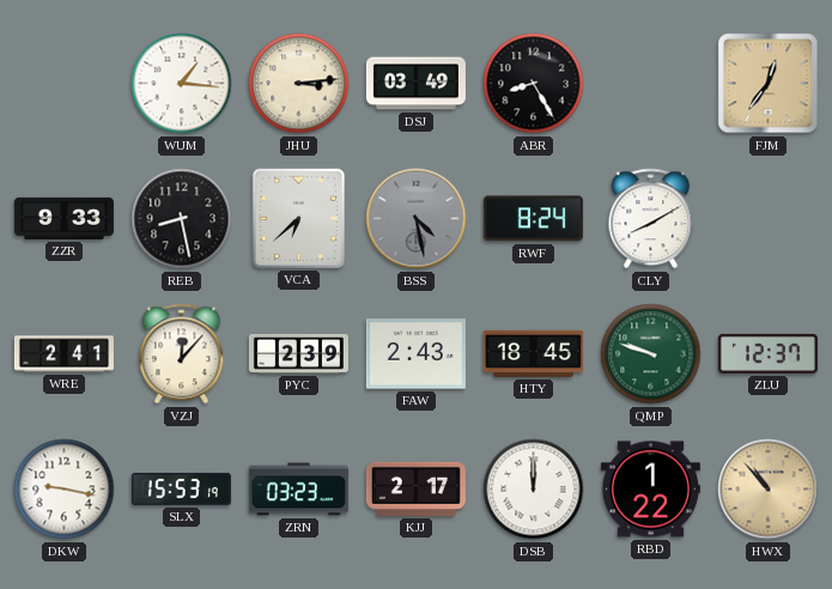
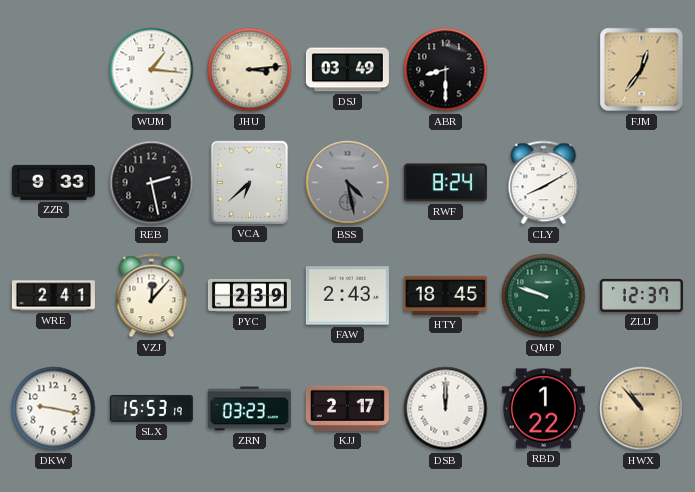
ABR: 8:25 -> 8:30
REB: 8:28 -> 2:28
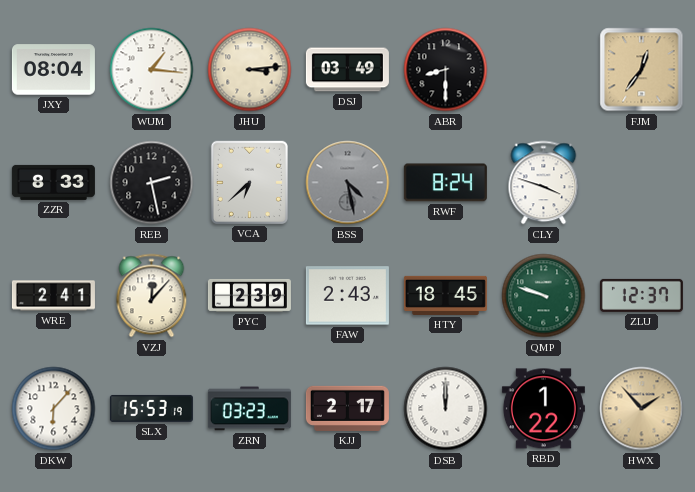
JXY: none -> 08:04
ZZR: 9:33 -> 8:33
CLY: 8:10 -> 3:48
DKW: 9:17 -> 6:07
HWX: 10:53 -> 1:53
